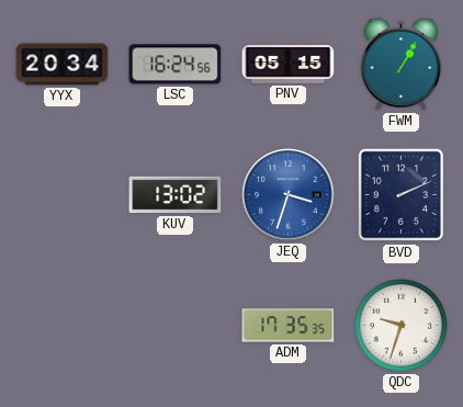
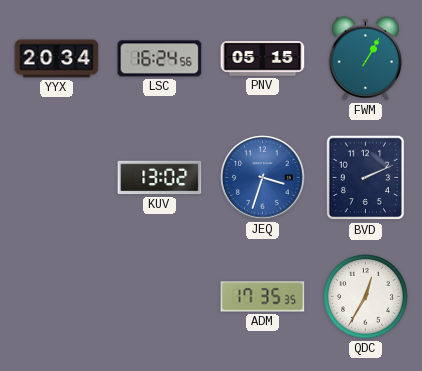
QDC: 9:33 -> 12:35
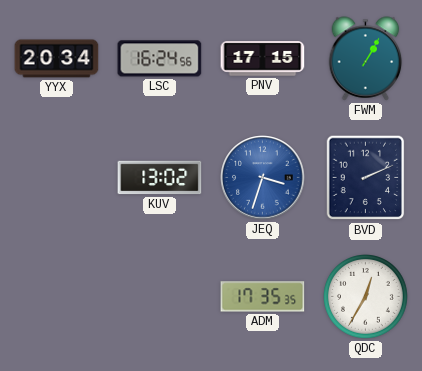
PNV: 05:15 -> 17:15
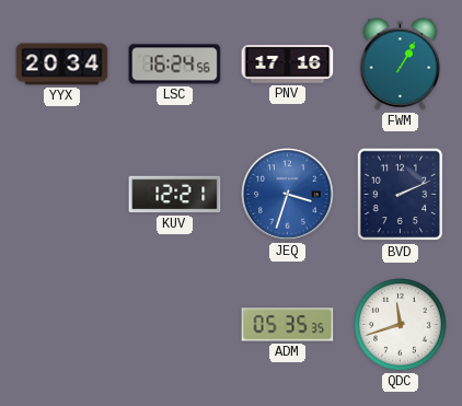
PNV: 17:15 -> 17:16
KUV: 13:02 -> 12:21
ADM: 17:35 -> 05:35
QDC: 12:35 -> 11:42
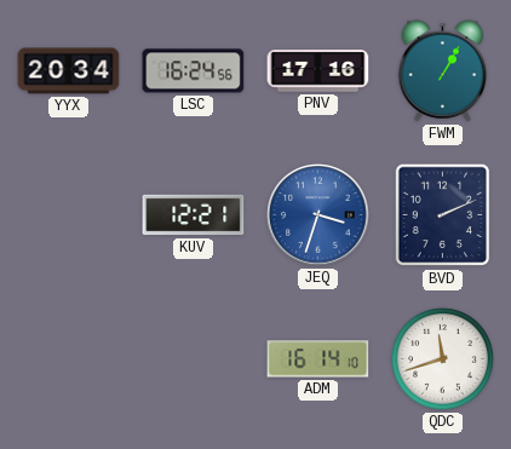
ADM: 05:35 -> 16:14
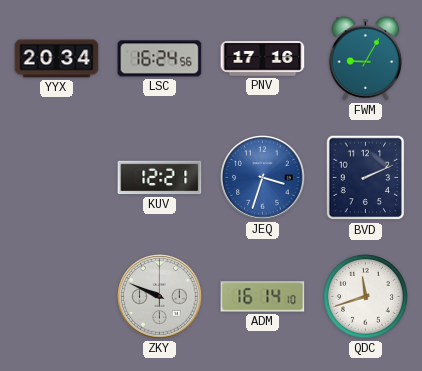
FWM: 1:05 -> 9:05
ZKY: none -> 9:49
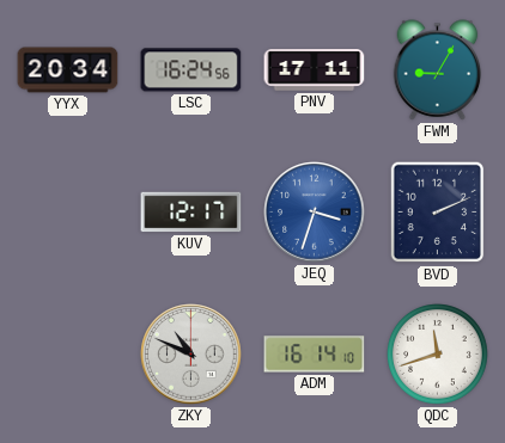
PNV: 17:16 -> 17:11
KUV: 12:21 -> 12:17
ZKY: 9:49 -> 10:49
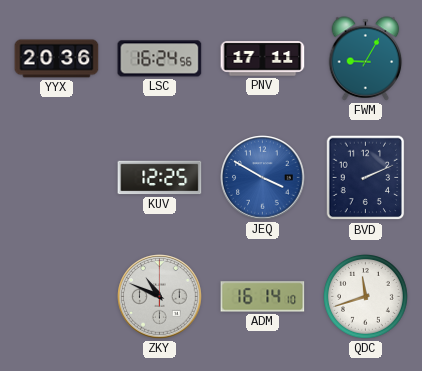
YYX: 20:34 -> 20:36
KUV: 12:17 -> 12:25
JEQ: 3:33 -> 3:50
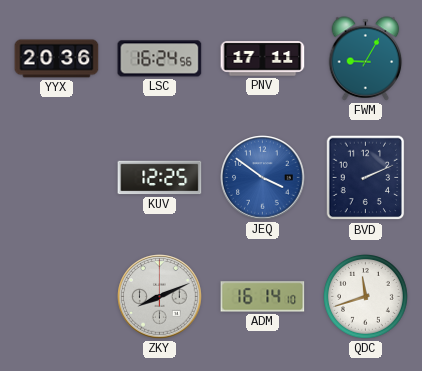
JEQ: 3:50 -> 3:51
ZKY: 10:49 -> 8:11
